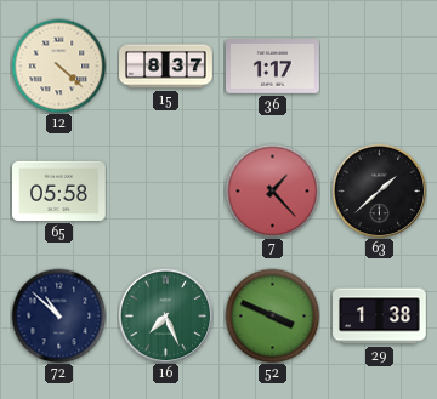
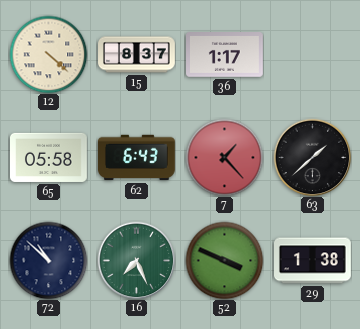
62: none -> 6:43
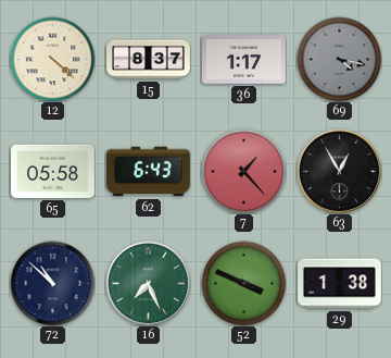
69: none -> 4:17
63: 1:38 -> 12:55
